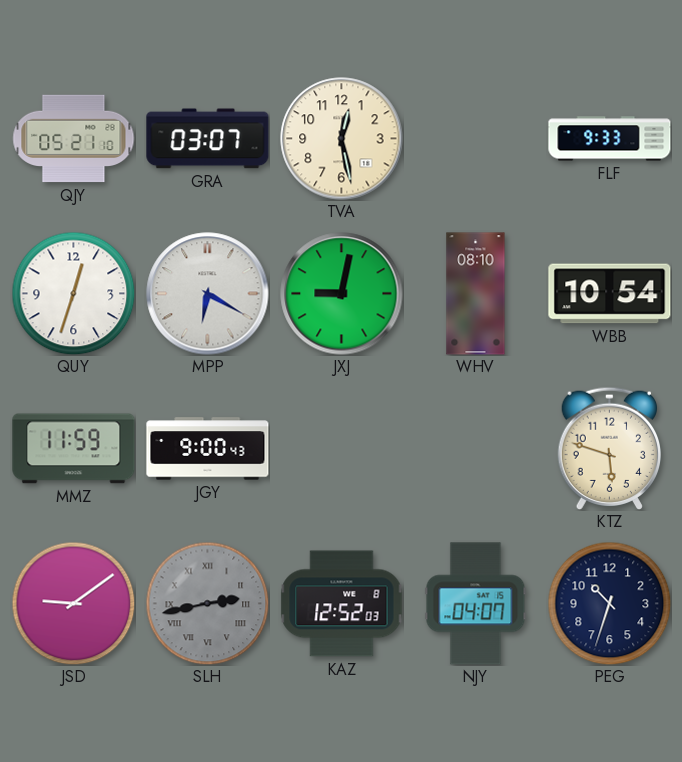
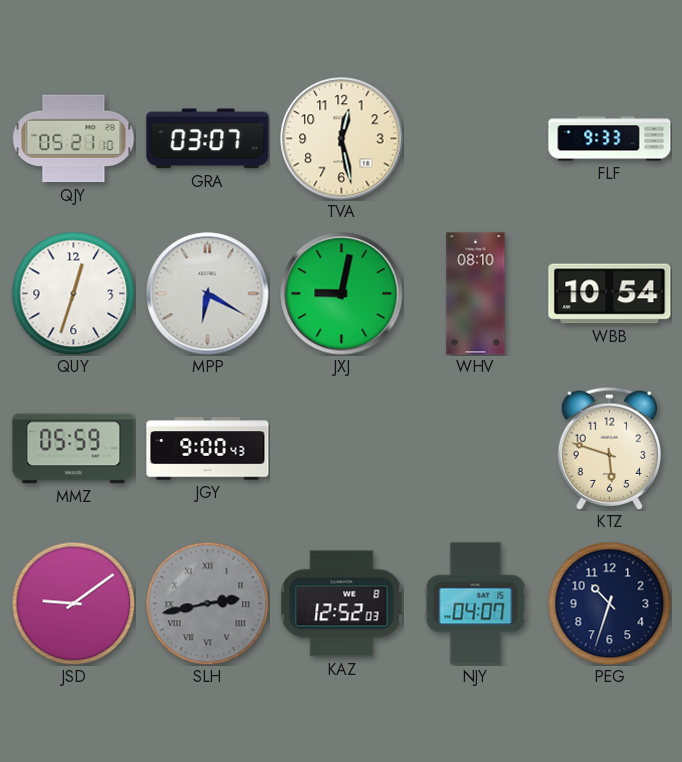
MMZ: 11:59 -> 05:59
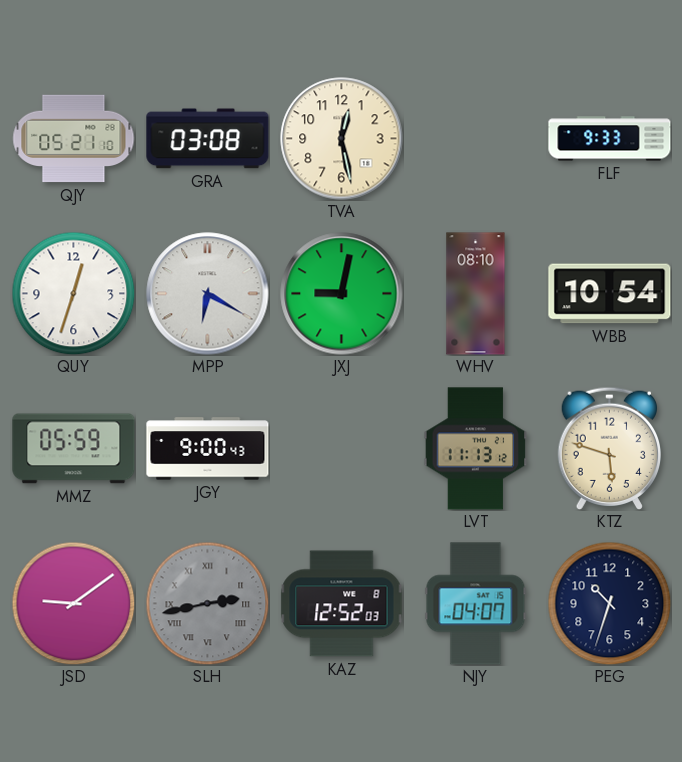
GRA: 03:07 -> 03:08
LVT: none -> 11:13
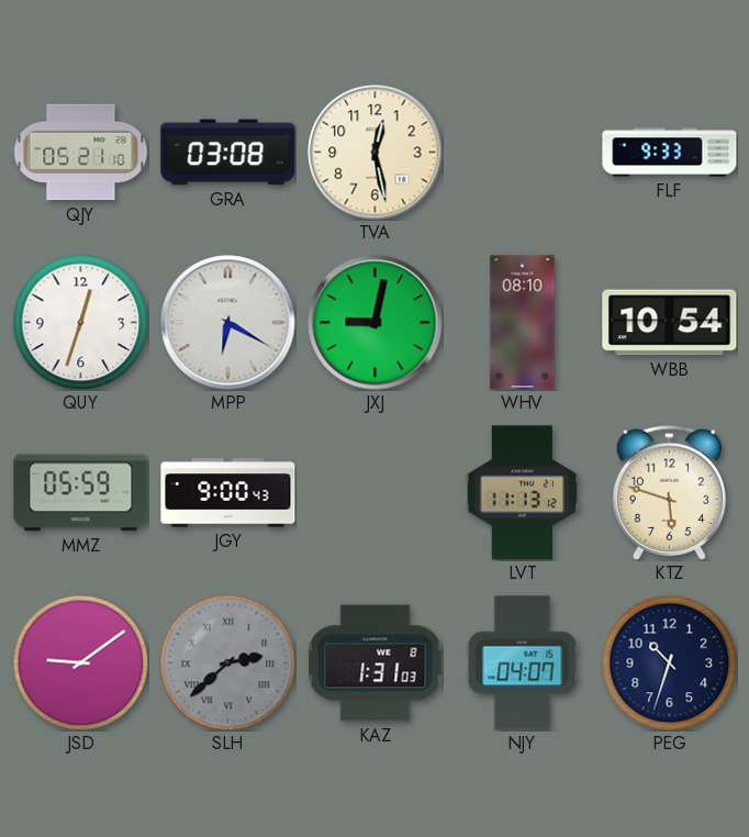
SLH: 2:43 -> 2:38
KAZ: 12:52 -> 1:31
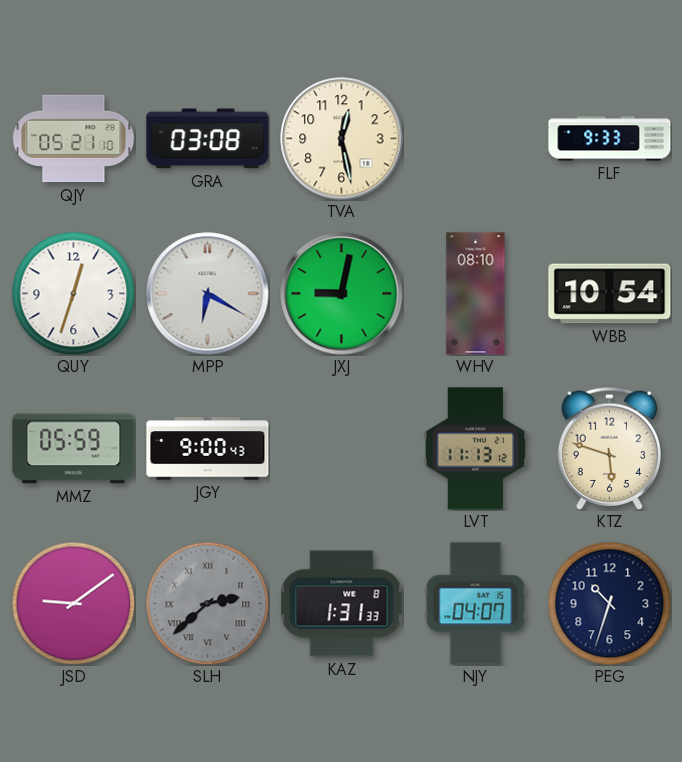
KAZ: 1:31:03 -> 1:31:33
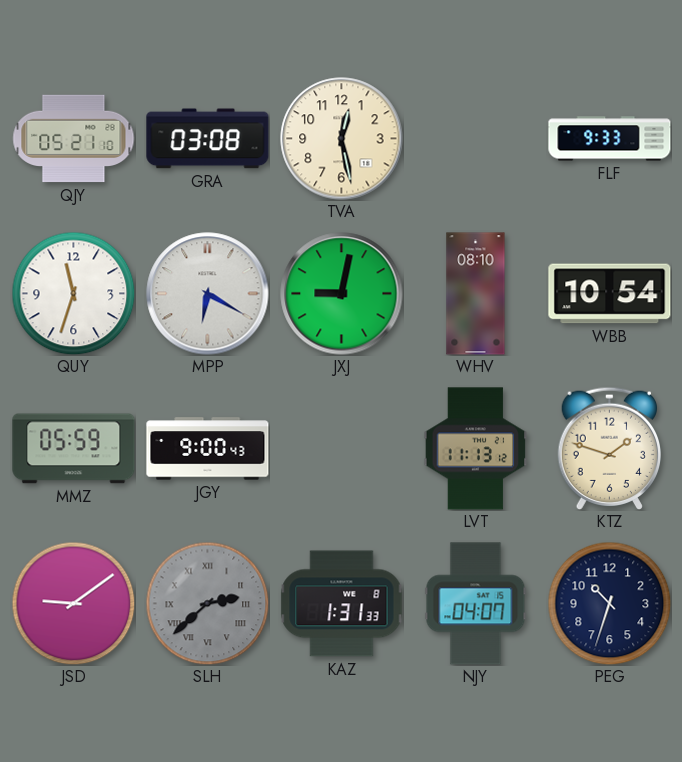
QUY: 12:33 -> 11:33
KTZ: 5:48 -> 1:48
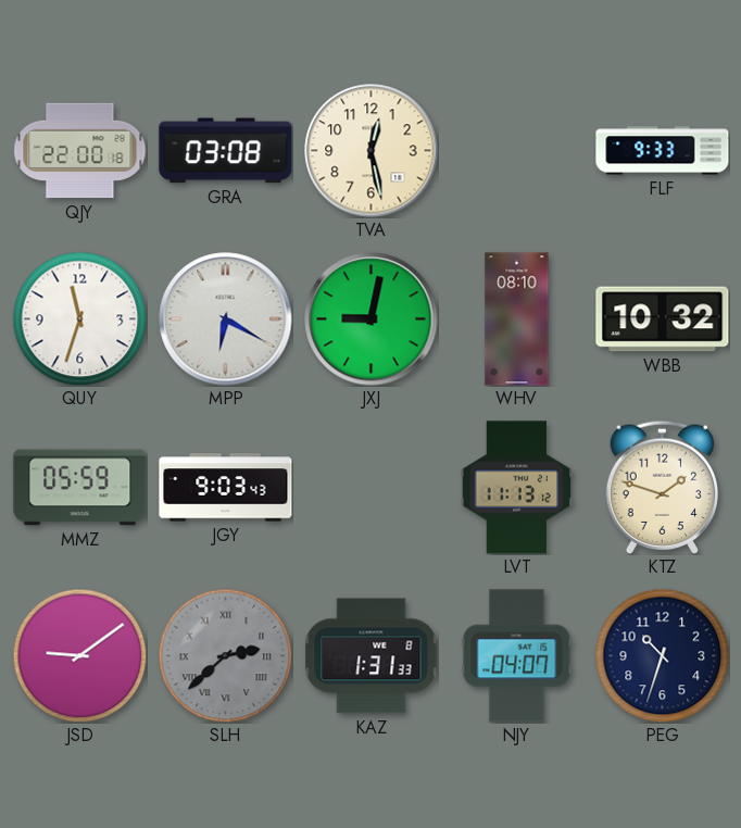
QJY: 05:21 -> 22:00
WBB: 10:54 -> 10:32
JGY: 9:00 -> 9:03
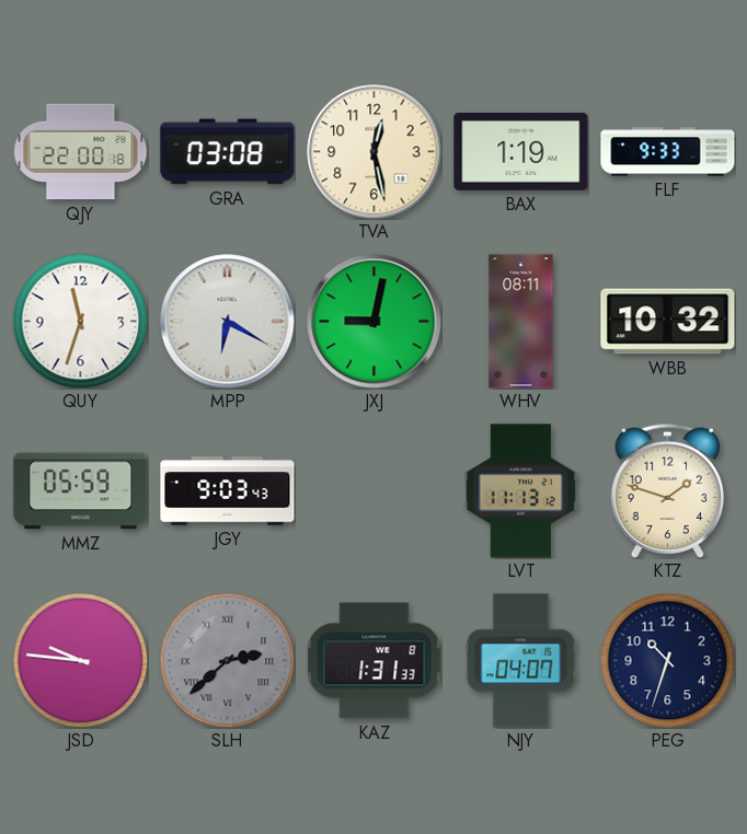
BAX: none -> 1:19
WHV: 08:10 -> 08:11
JSD: 9:09 -> 9:46
